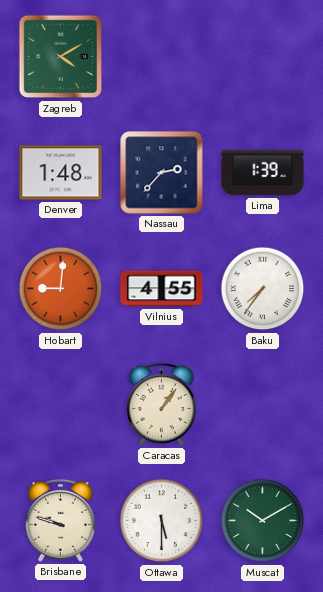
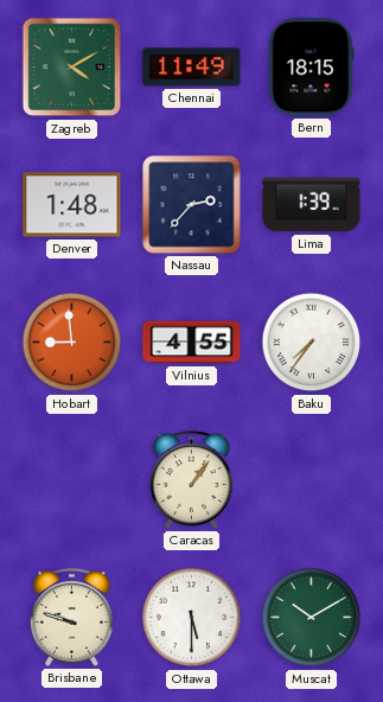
Chennai: none -> 11:49
Bern: none -> 18:15
Hobart: 9:01 -> 8:59
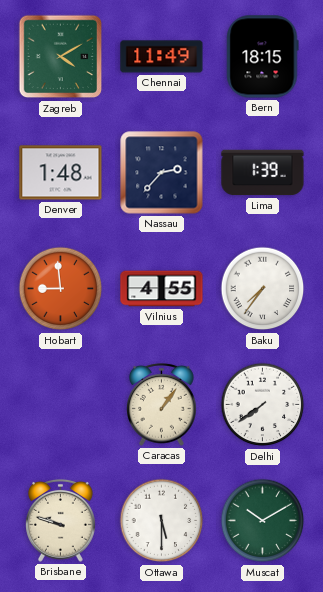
Delhi: none -> 7:39
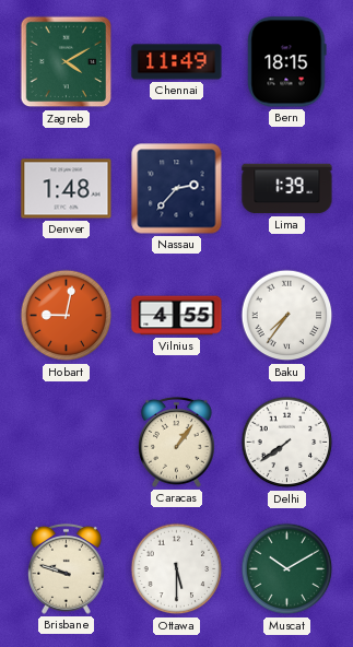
Hobart: 8:59 -> 9:02
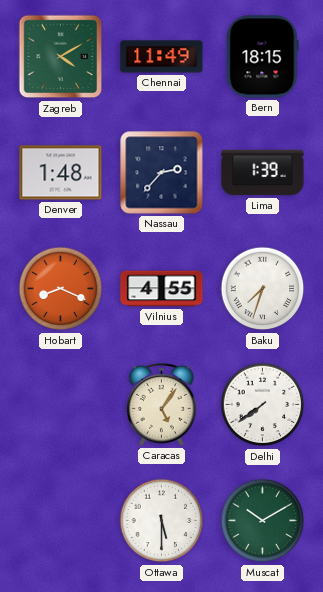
Hobart: 9:02 -> 8:19
Baku: 7:36 -> 7:33
Caracas: 1:06 -> 5:06
Brisbane: 9:48 -> none
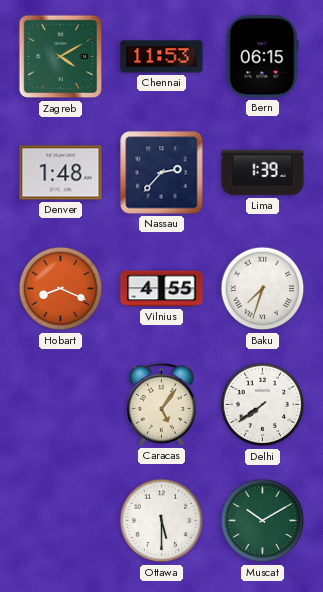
Chennai: 11:49 -> 11:53
Bern: 18:15 -> 06:15
